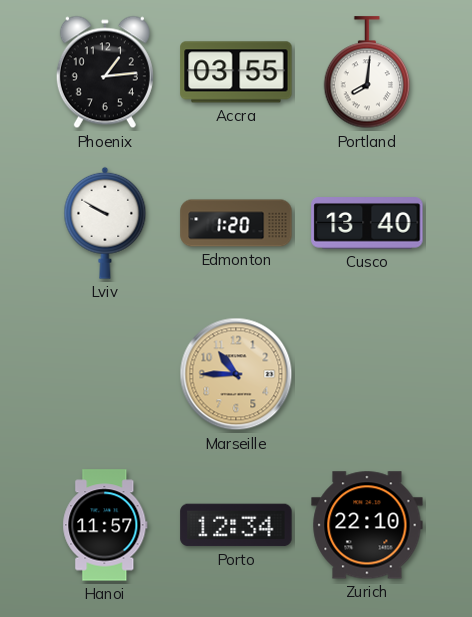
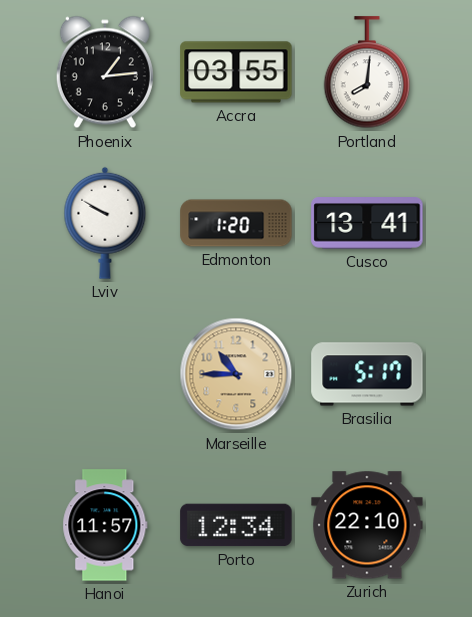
Cusco: 13:40 -> 13:41
Brasilia: none -> 5:17
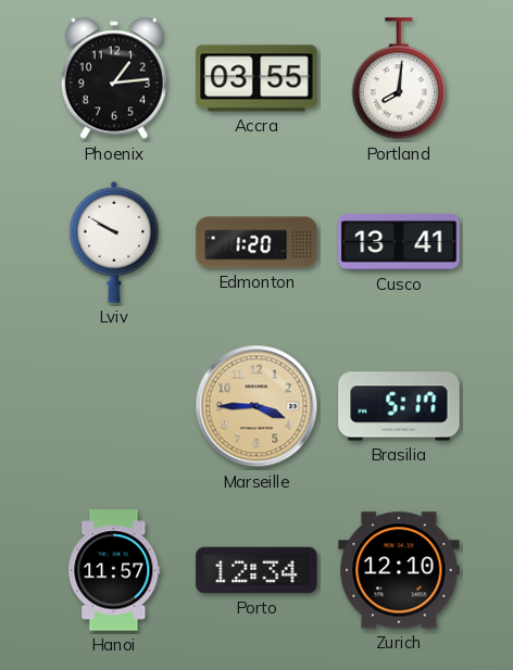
Marseille: 10:45 -> 3:45
Zurich: 22:10 -> 12:10
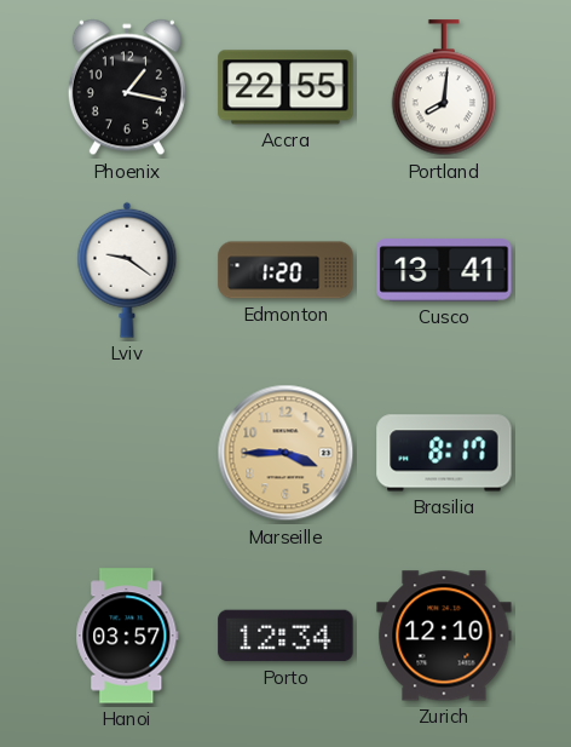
Phoenix: 1:14 -> 1:17
Accra: 03:55 -> 22:55
Lviv: 9:50 -> 9:21
Brasilia: 5:17 -> 8:17
Hanoi: 11:57 -> 03:57
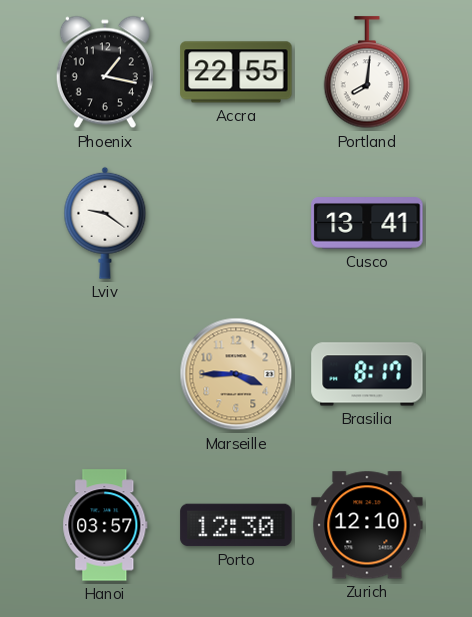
Edmonton: 1:20 -> none
Porto: 12:34 -> 12:30
